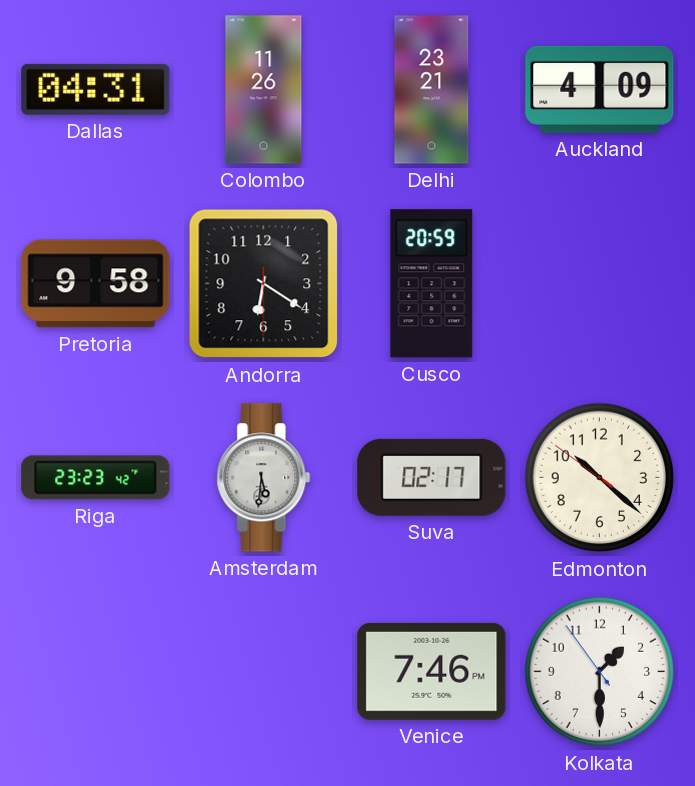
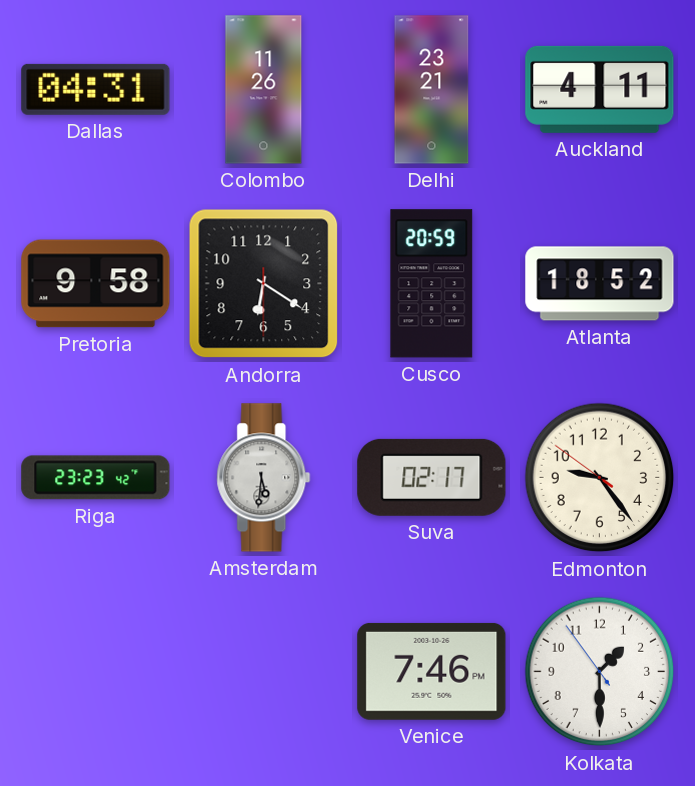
Auckland: 4:09 -> 4:11
Atlanta: none -> 18:52
Edmonton: 10:21 -> 9:23
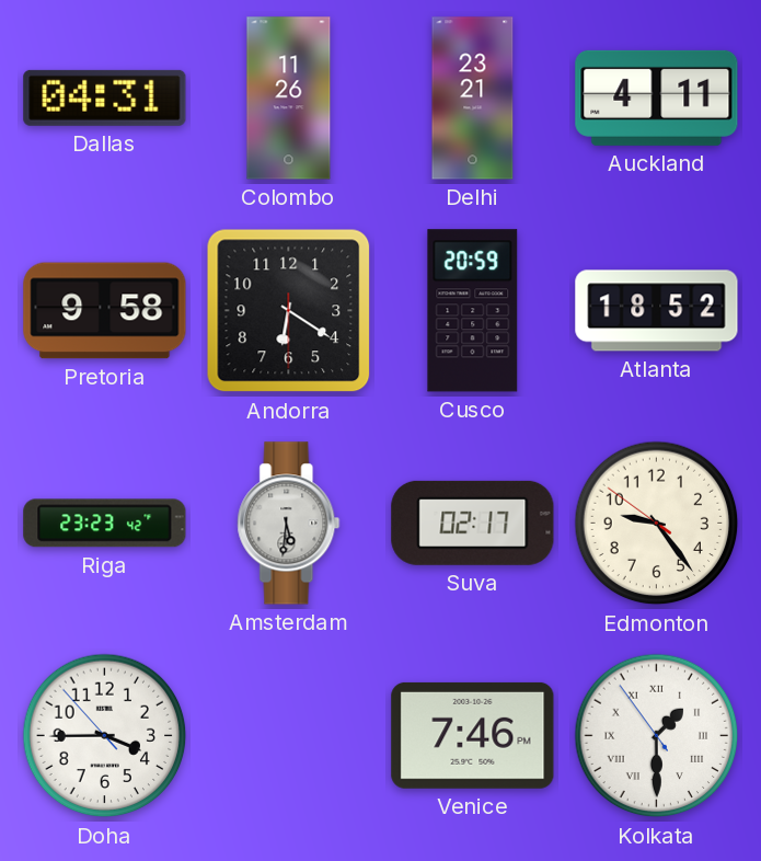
Doha: none -> 3:44
Kolkata numerals: Arabic -> Roman
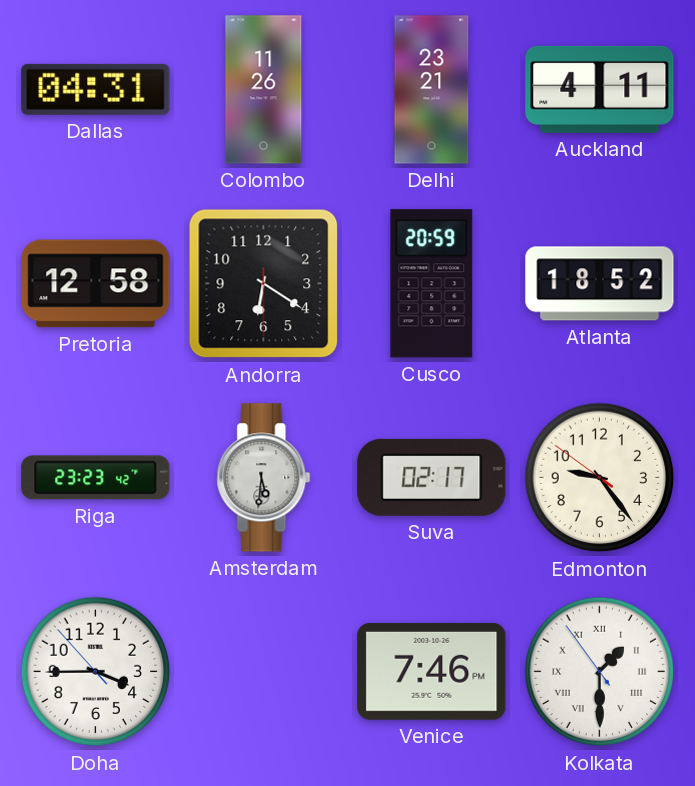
Pretoria: 9:58 -> 12:58
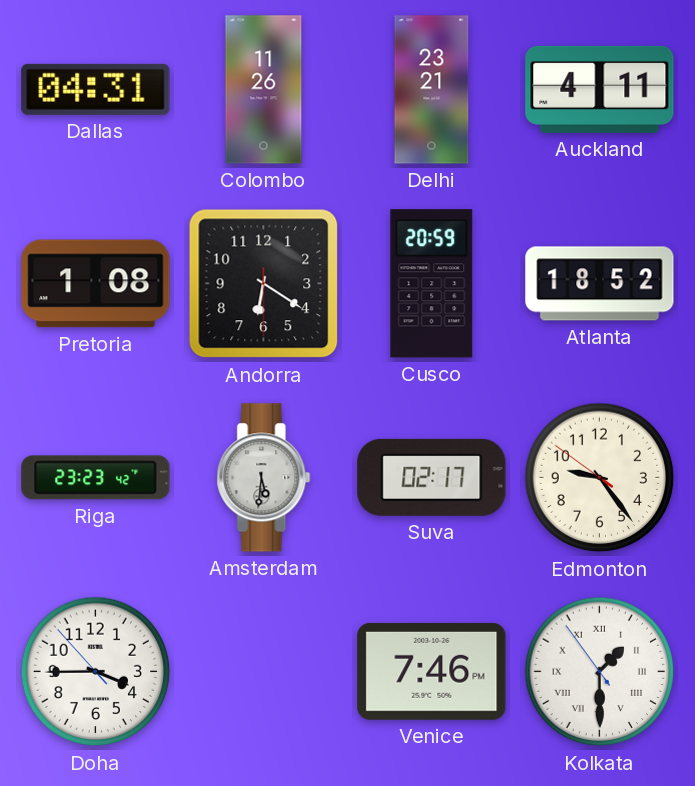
Pretoria: 12:58 -> 1:08
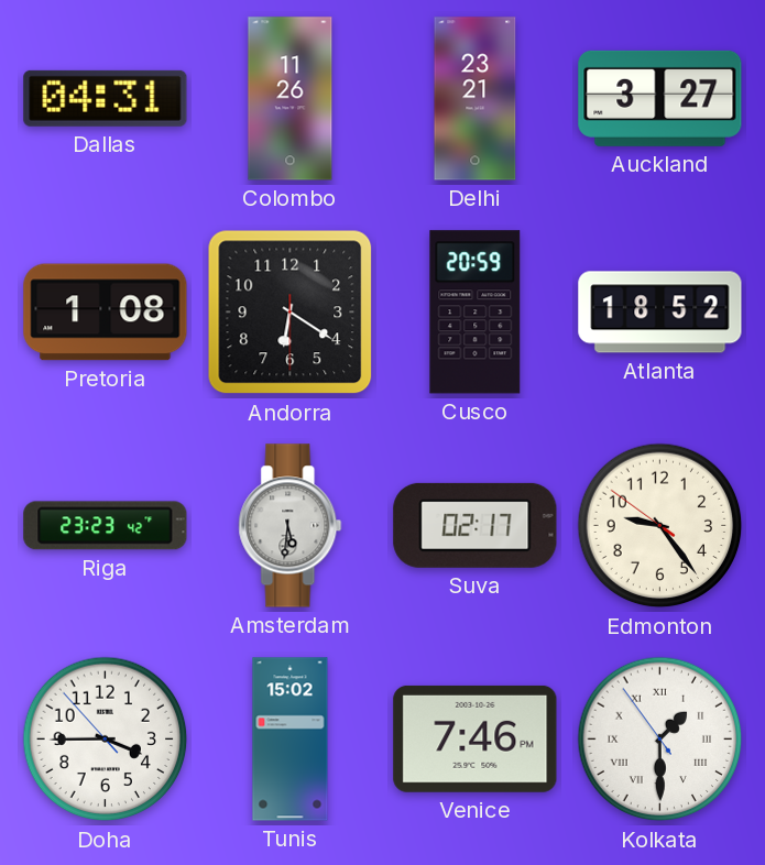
Auckland: 4:11 -> 3:27
Tunis: none -> 15:02
